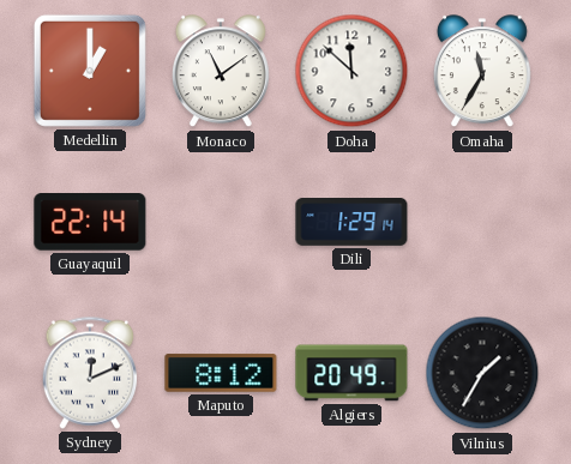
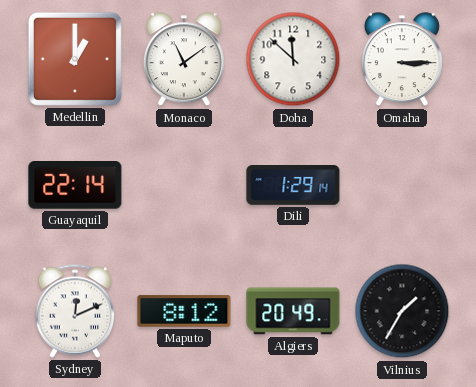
Omaha: 11:35 -> 3:15
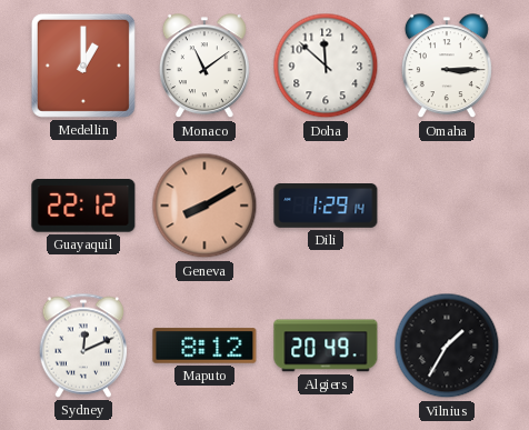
Guayaquil: 22:14 -> 22:12
Geneva: none -> 8:10
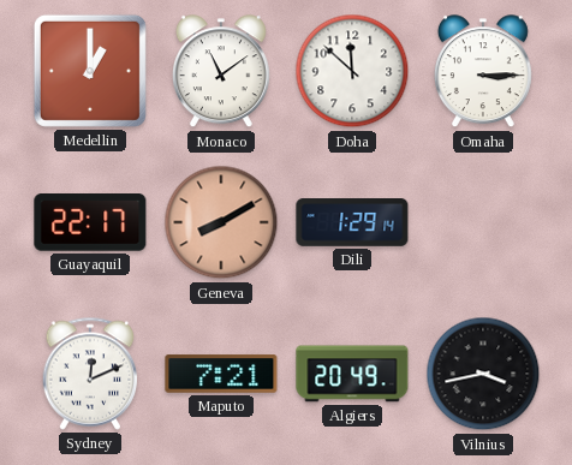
Guayaquil: 22:12 -> 22:17
Maputo: 8:12 -> 7:21
Vilnius: 1:35 -> 3:43
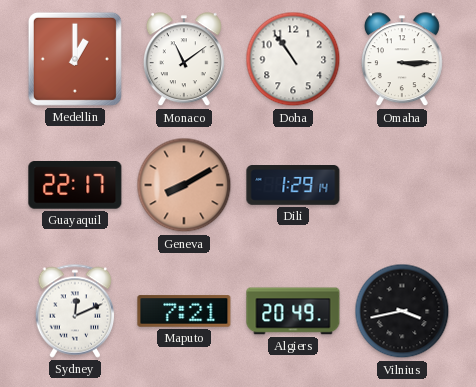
Doha: 11:52 -> 10:54
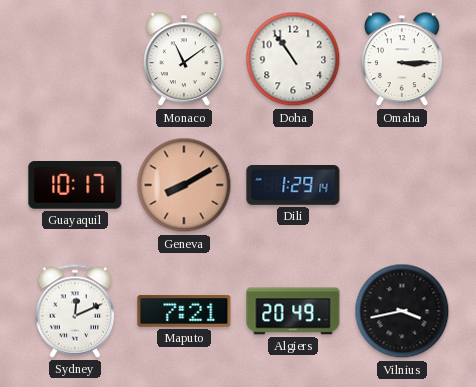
Medellin: 1:00 -> none
Guayaquil: 22:17 -> 10:17
